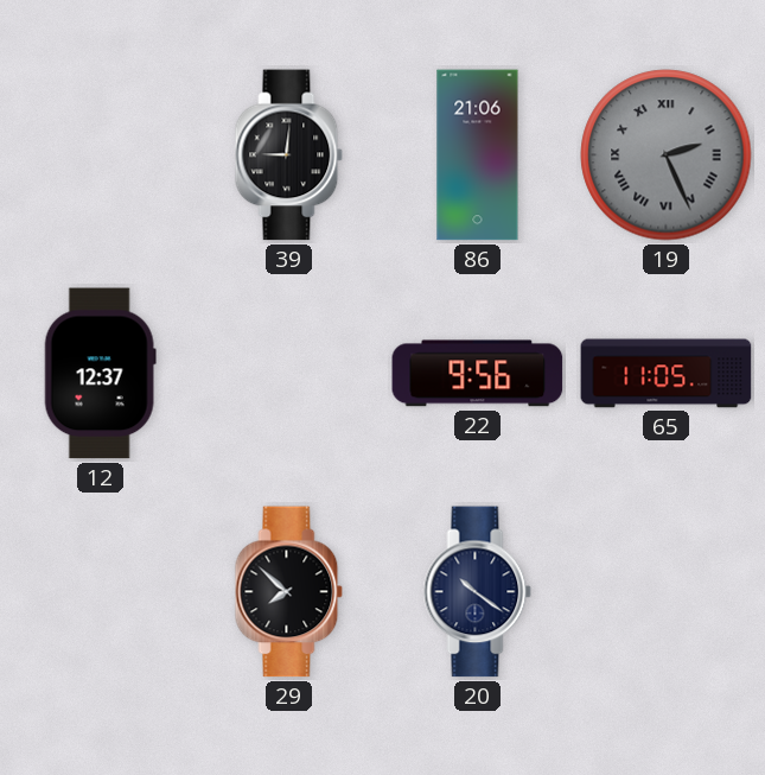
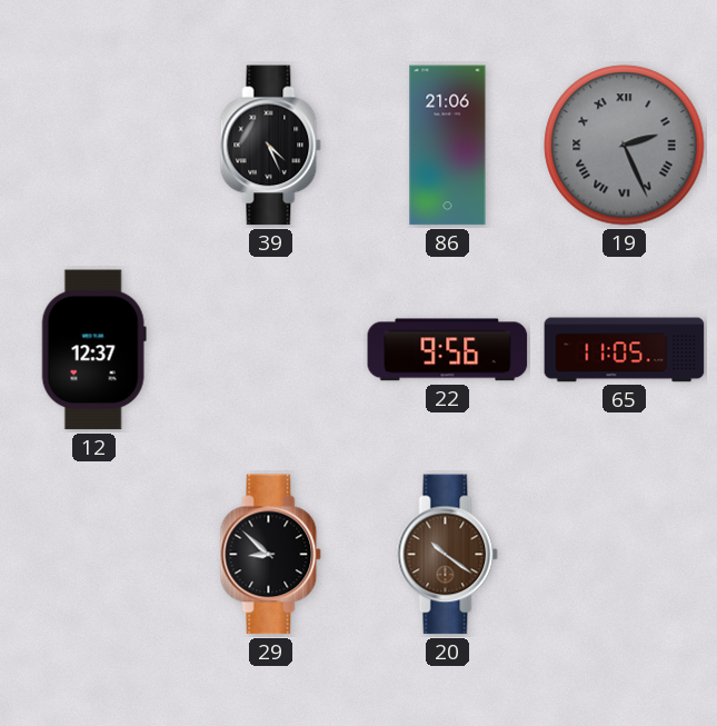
39: 9:01 -> 4:26
29: 7:52 -> 8:52
20 dial: navy -> brown
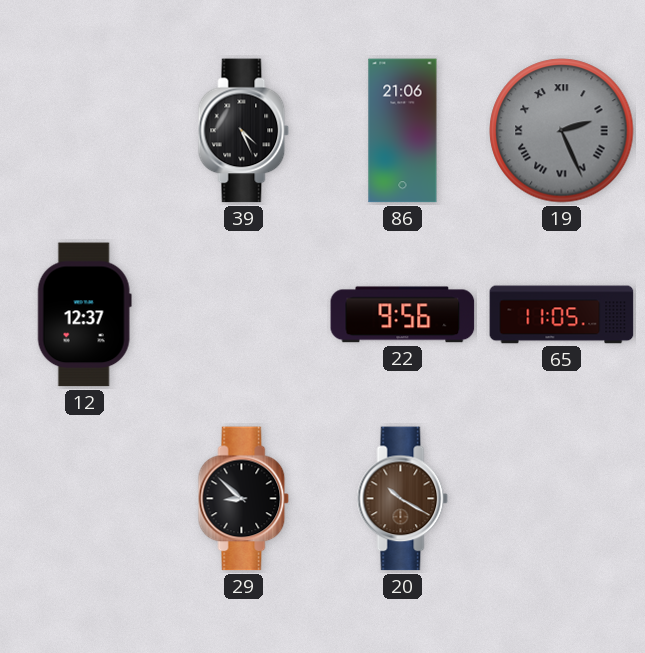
20: 10:21 -> 10:20
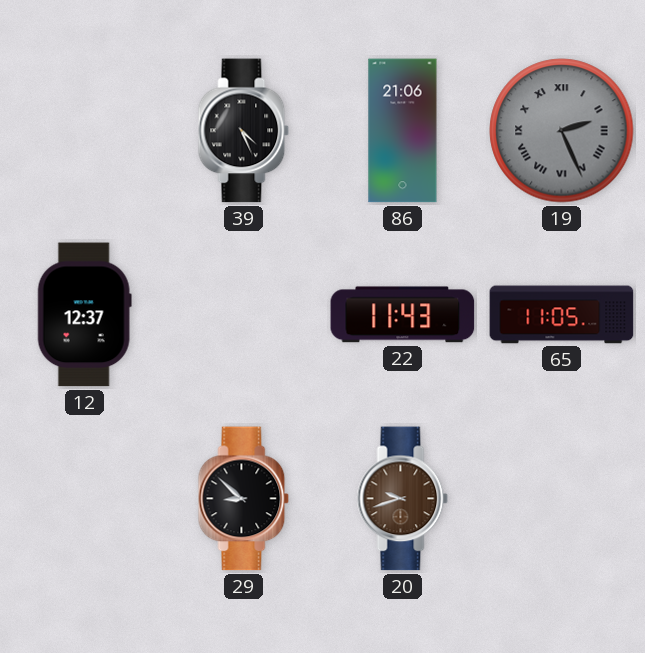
22: 9:56 -> 11:43
20: 10:20 -> 9:42
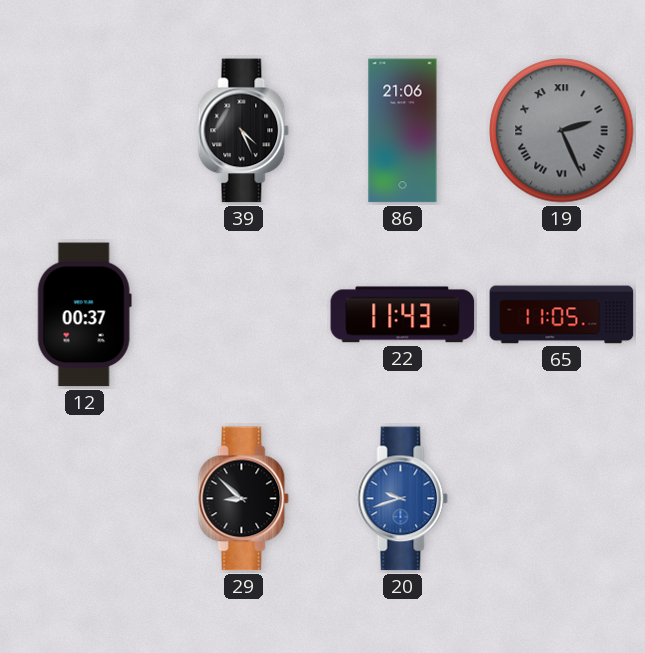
12: 12:37 -> 00:37
20 dial: brown -> blue
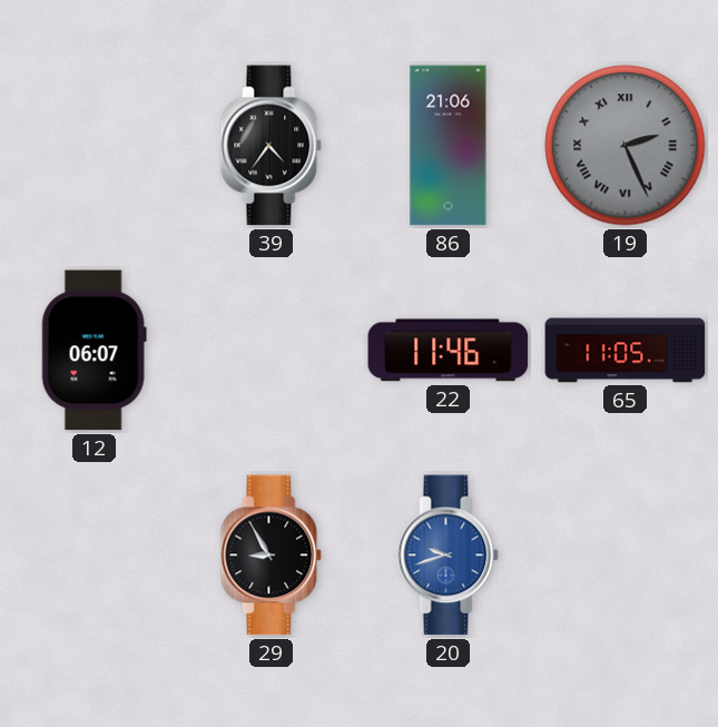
39: 4:26 -> 4:36
12: 00:37 -> 06:07
22: 11:43 -> 11:46
29: 8:52 -> 8:55
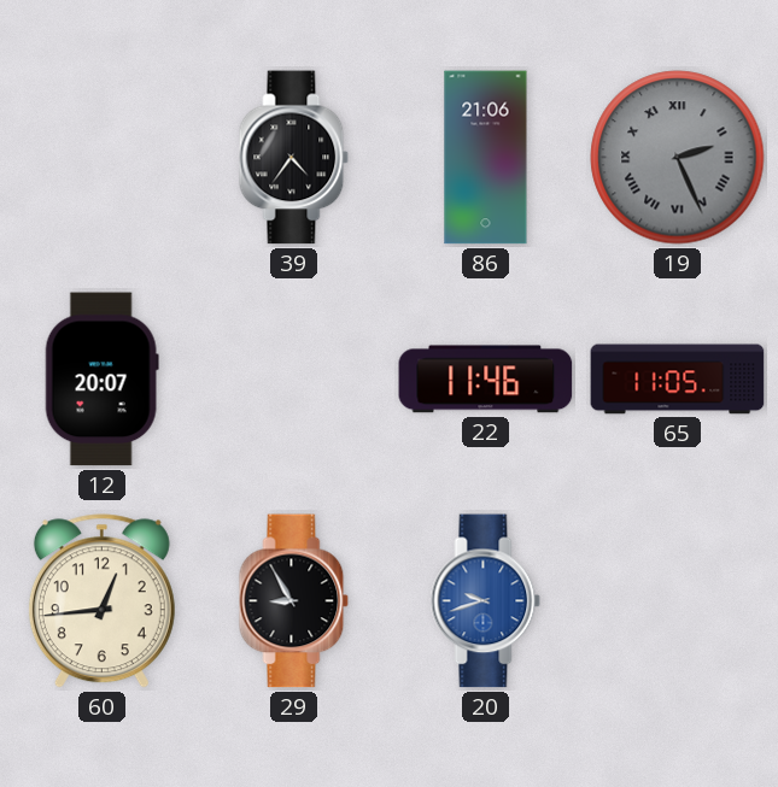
12: 06:07 -> 20:07
60: none -> 12:44
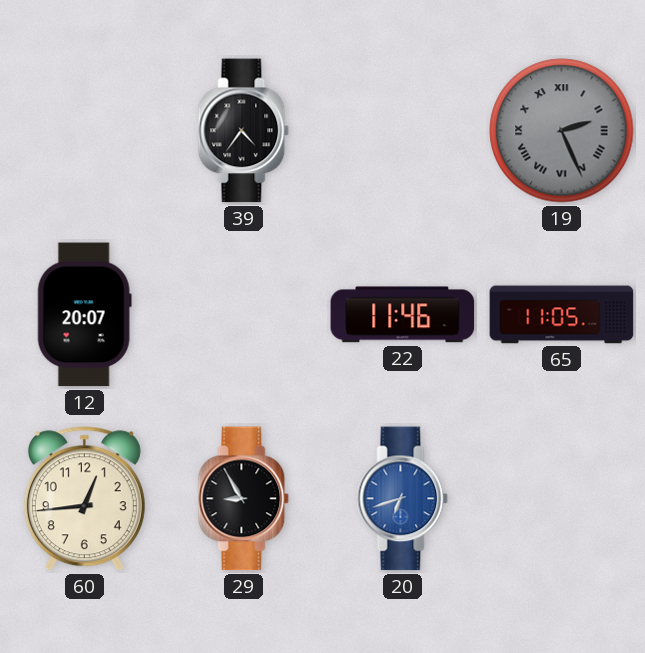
86: 21:06 -> none
20: 9:42 -> 6:42
